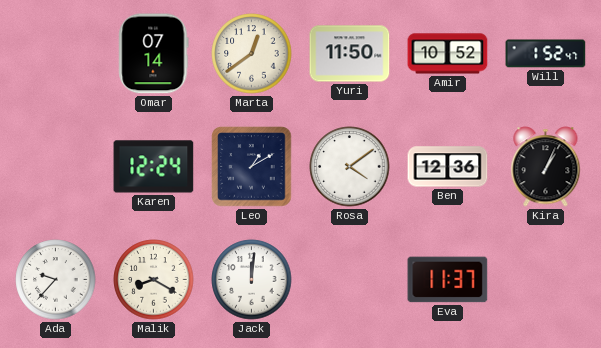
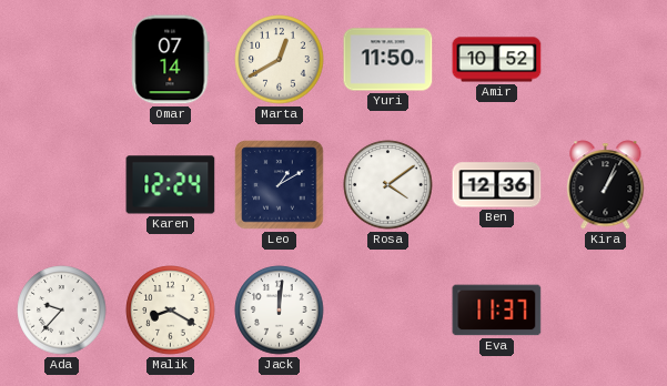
Marta: 12:39 -> 12:40
Will: 1:52 -> none
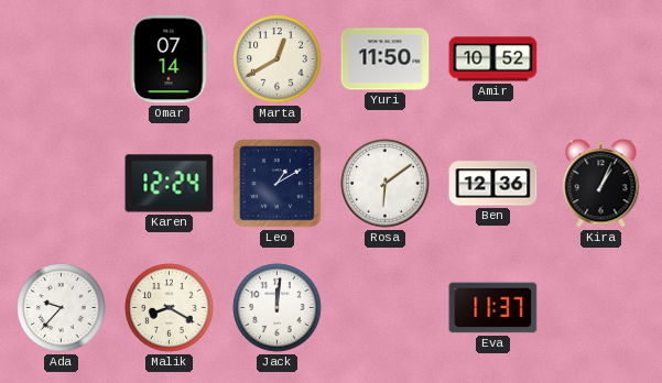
Rosa: 4:09 -> 6:09
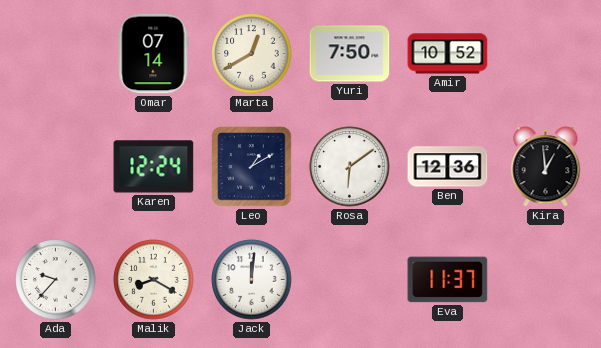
Yuri: 11:50 -> 7:50
Kira: 1:04 -> 12:59
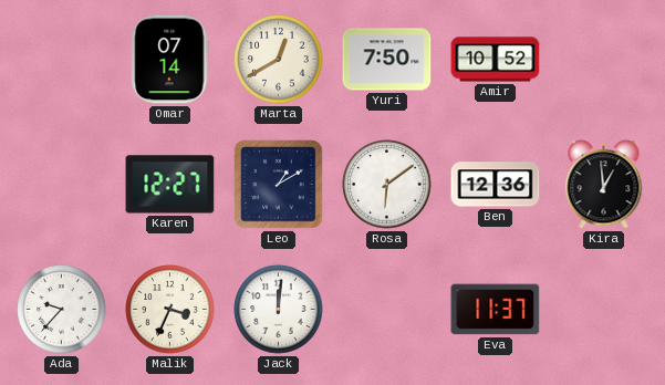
Karen: 12:24 -> 12:27
Malik: 8:20 -> 3:34
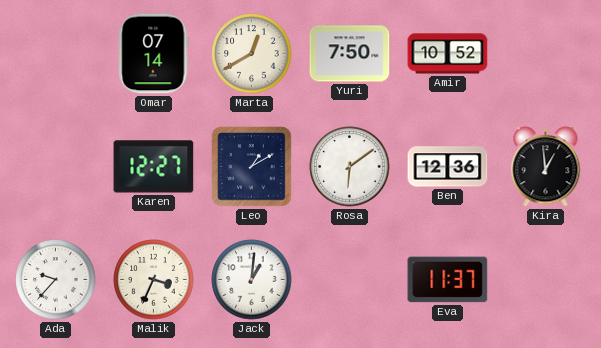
Jack: 12:01 -> 1:01
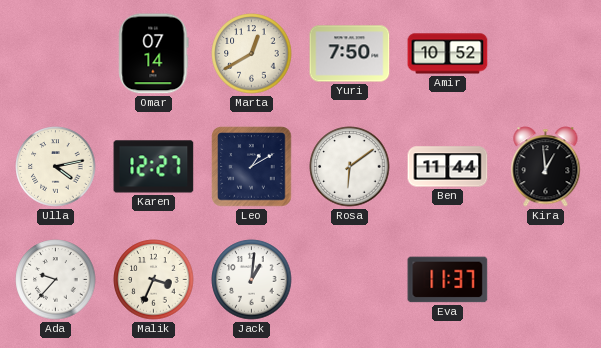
Ulla: none -> 4:13
Ben: 12:36 -> 11:44
